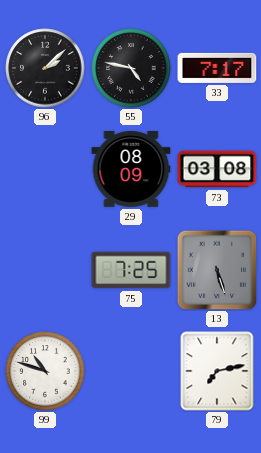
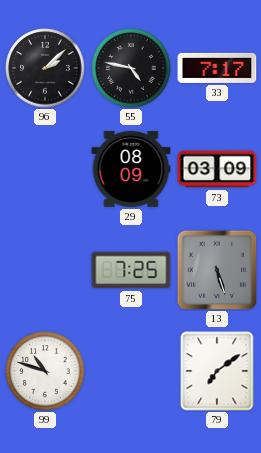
73: 03:08 -> 03:09
79: 7:13 -> 7:09
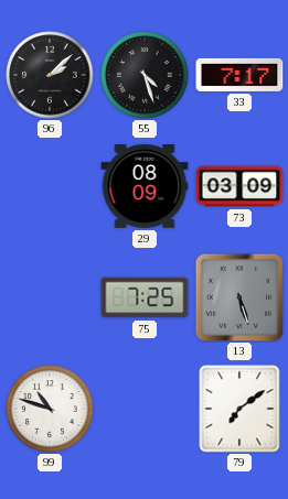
55: 4:47 -> 4:27
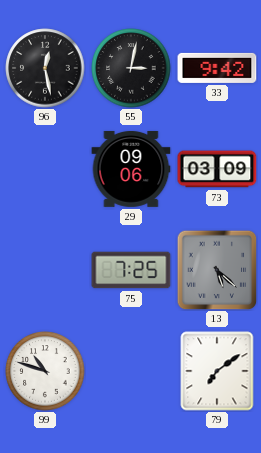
96: 2:08 -> 12:28
55: 4:27 -> 3:02
33: 7:17 -> 9:42
29: 08:09 -> 09:06
13: 5:27 -> 5:22
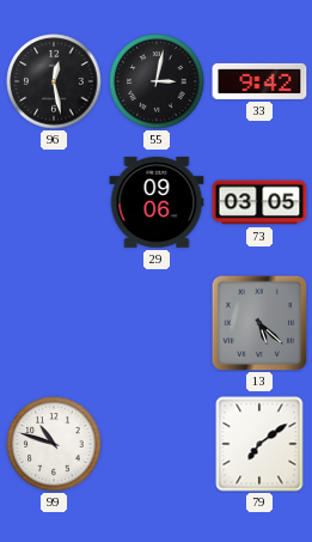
73: 03:09 -> 03:05
75: 7:25 -> none
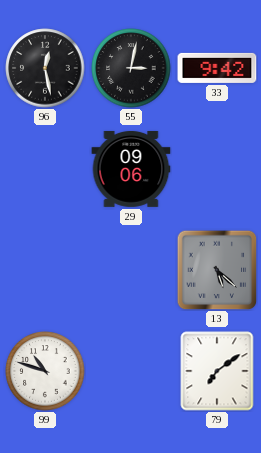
73: 03:05 -> none
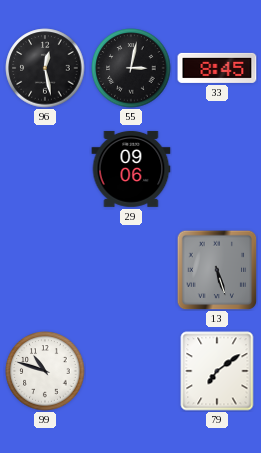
33: 9:42 -> 8:45
13: 5:22 -> 5:27
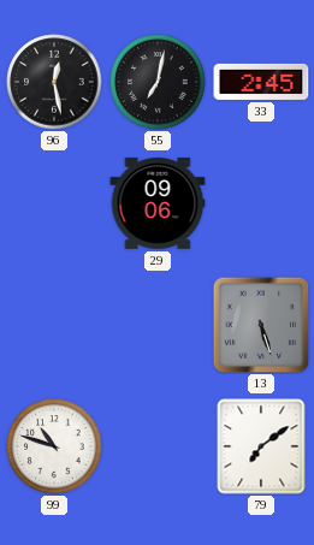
55: 3:02 -> 7:02
33: 8:45 -> 2:45
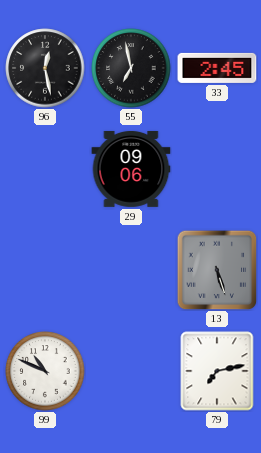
55: 7:02 -> 6:58
99: 10:48 -> 10:49
79: 7:09 -> 7:13
